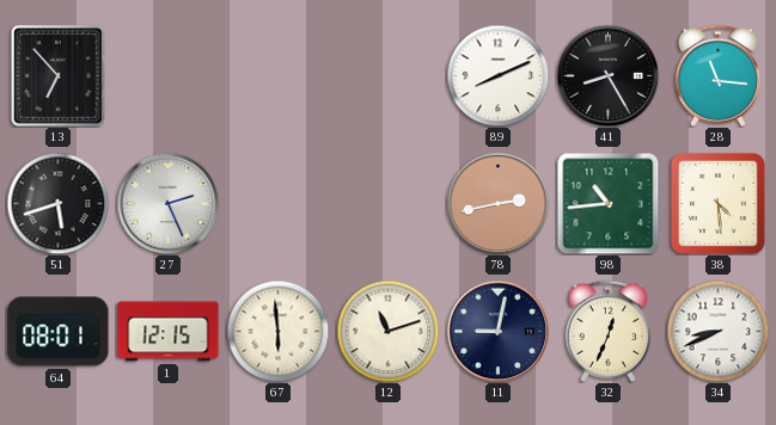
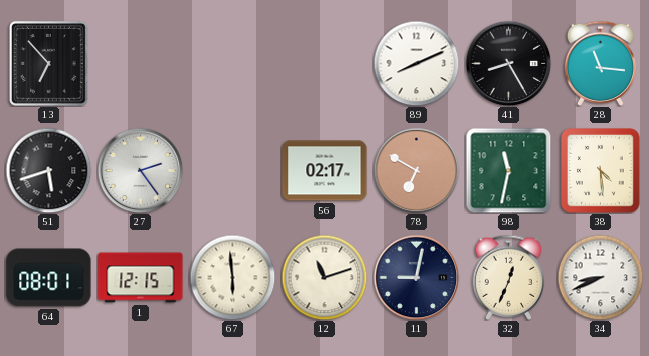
27: 2:26 -> 2:24
56: none -> 02:17
78: 2:43 -> 6:50
98: 10:44 -> 11:32
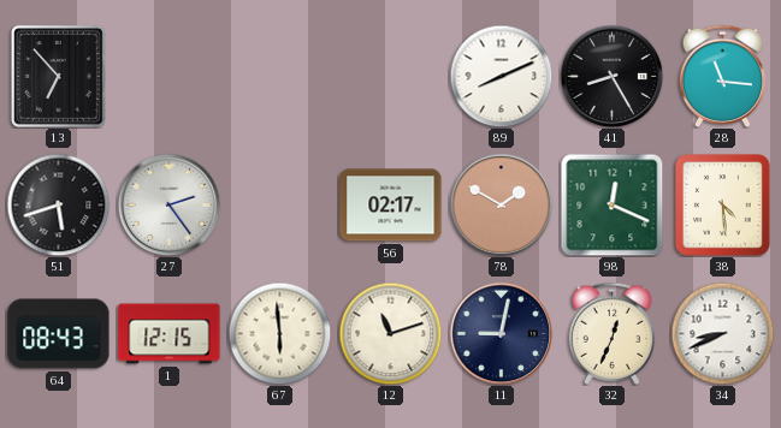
78: 6:50 -> 1:50
98: 11:32 -> 12:19
64: 08:01 -> 08:43
